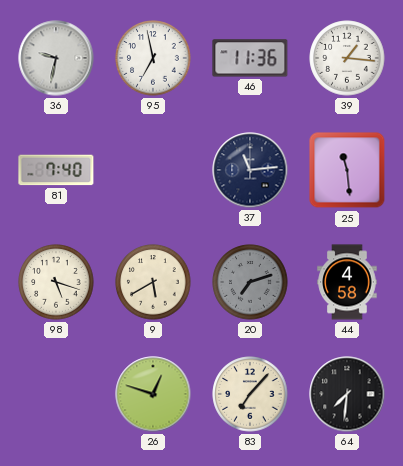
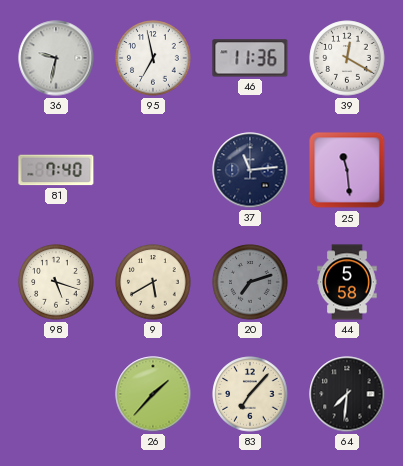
39: 1:16 -> 12:20
44: 4:58 -> 5:58
26: 12:48 -> 1:37
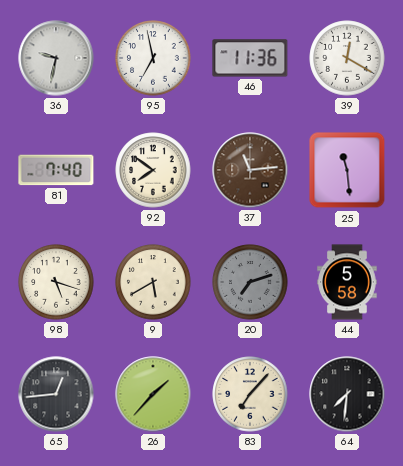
92: none -> 7:51
37 dial: navy -> brown
65: none -> 12:44
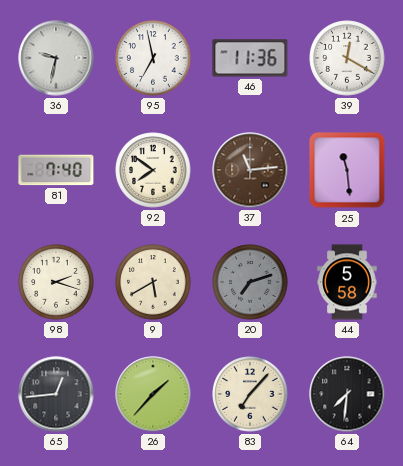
98: 5:18 -> 2:18
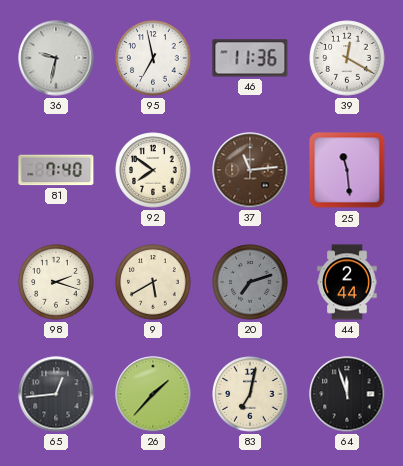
44: 5:58 -> 2:44
83: 7:07 -> 7:02
64: 7:31 -> 11:57
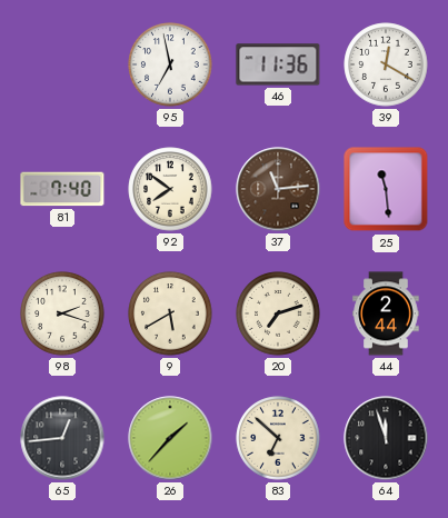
36: 9:32 -> none
20 dial: grey -> cream
83: 7:02 -> 6:52
